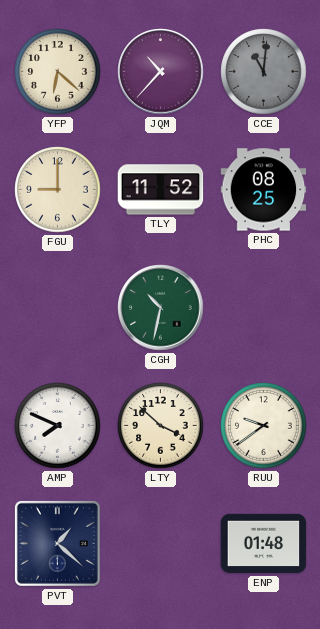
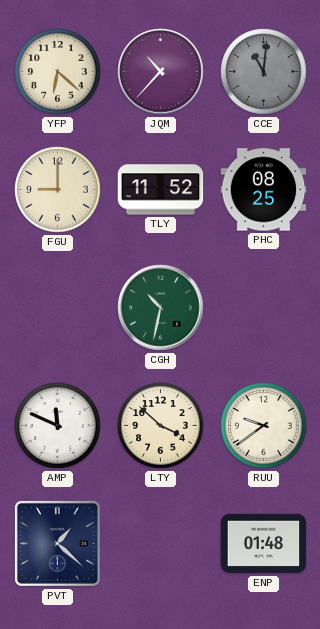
AMP: 7:49 -> 11:49
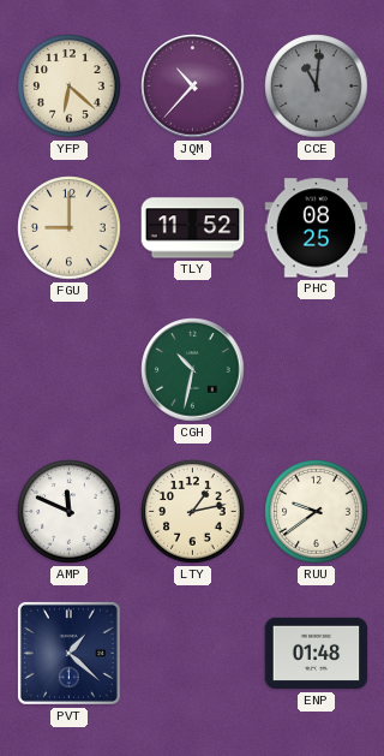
LTY: 3:52 -> 1:13
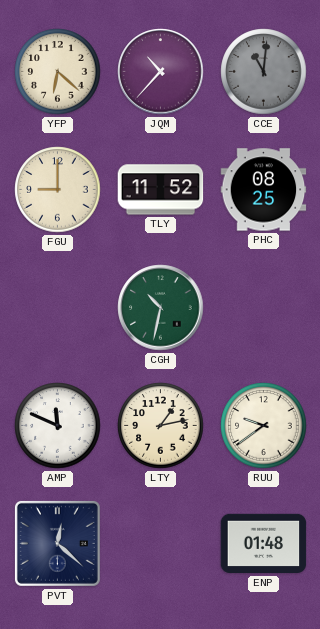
PVT: 1:22 -> 12:22
